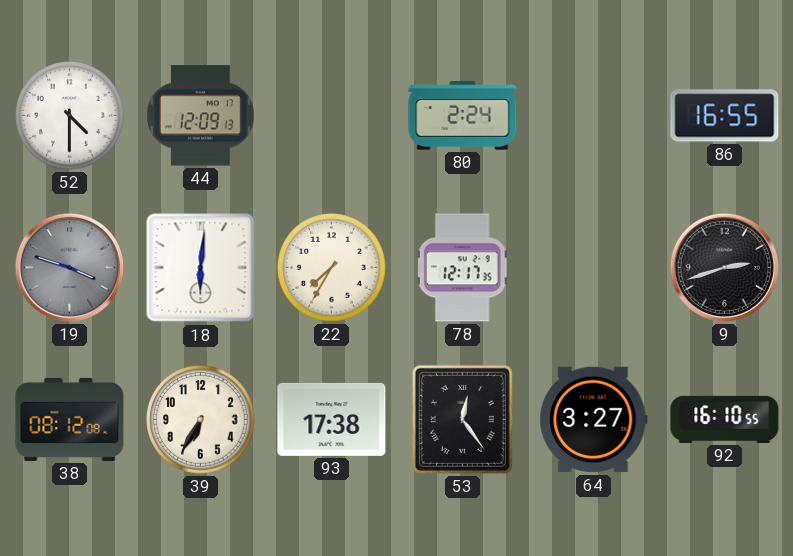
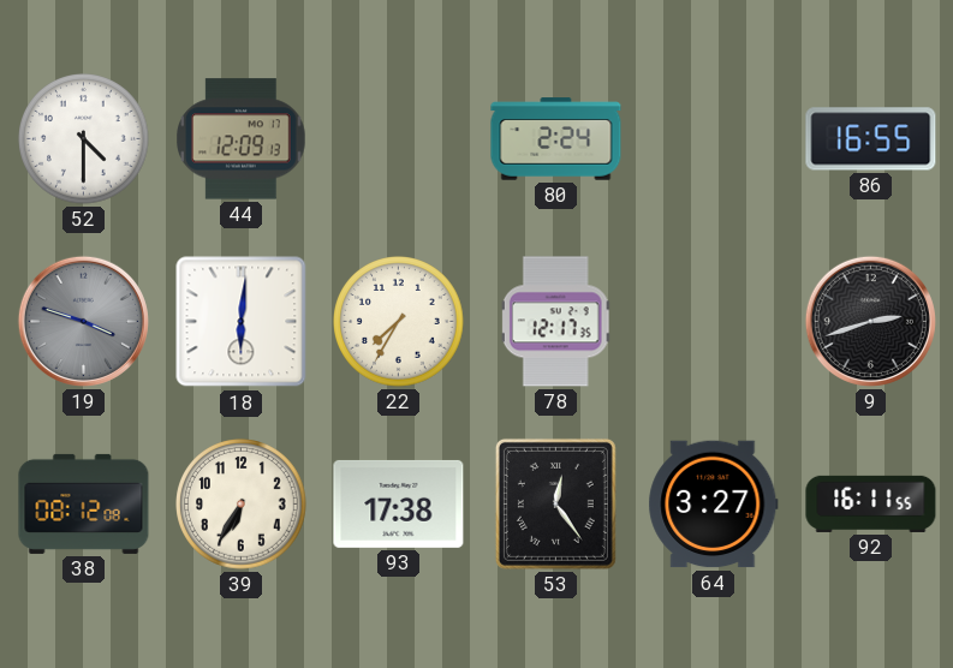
92: 16:10 -> 16:11
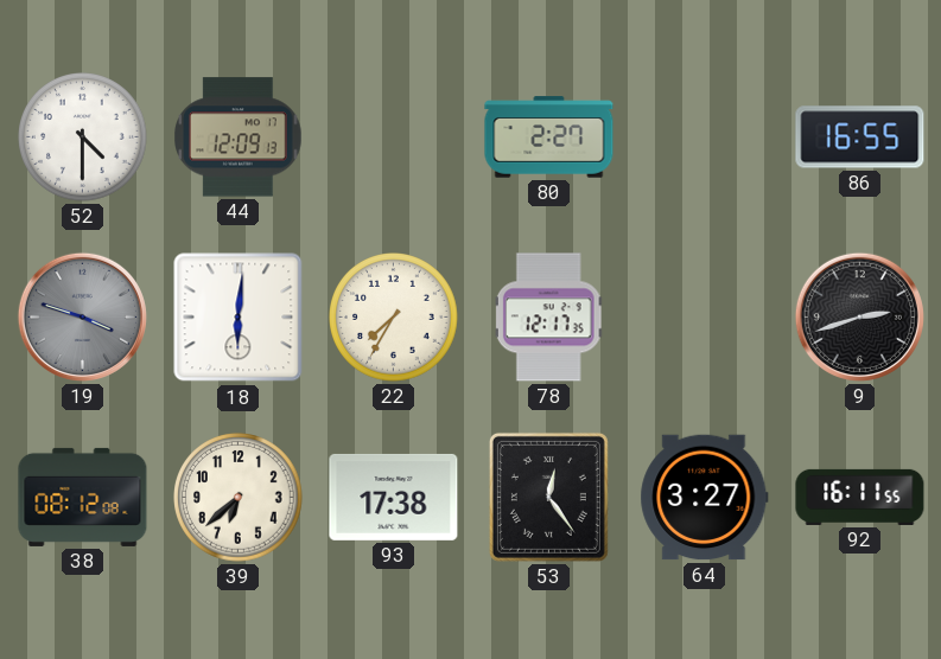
80: 2:24 -> 2:27
39: 6:35 -> 6:38
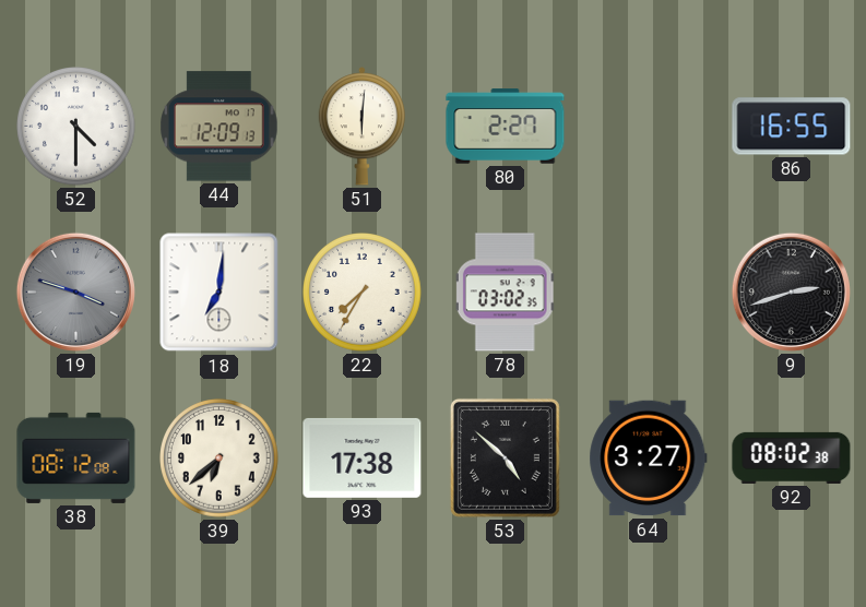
51: none -> 6:01
18: 6:01 -> 7:01
78: 12:17 -> 03:02
53: 12:24 -> 4:52
92: 16:11 -> 08:02
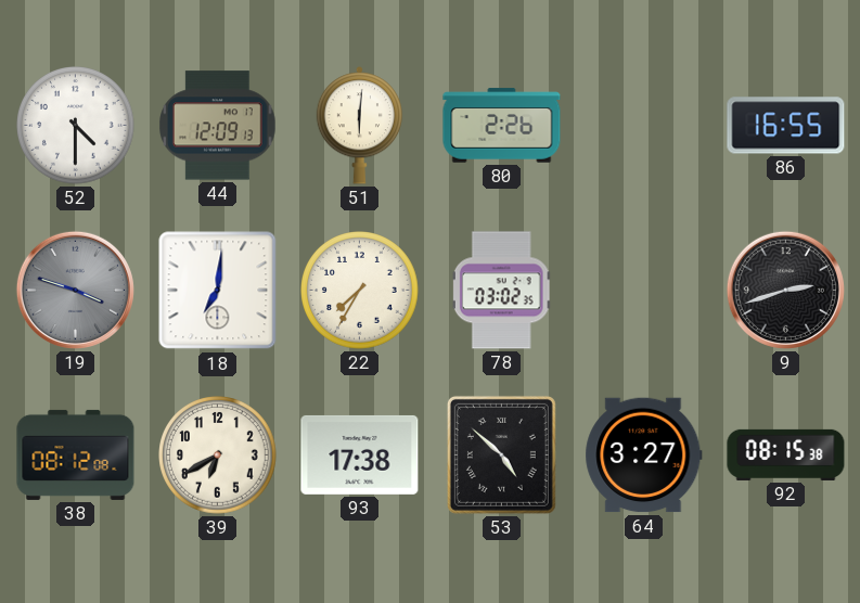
80: 2:27 -> 2:26
39: 6:38 -> 6:40
92: 08:02 -> 08:15
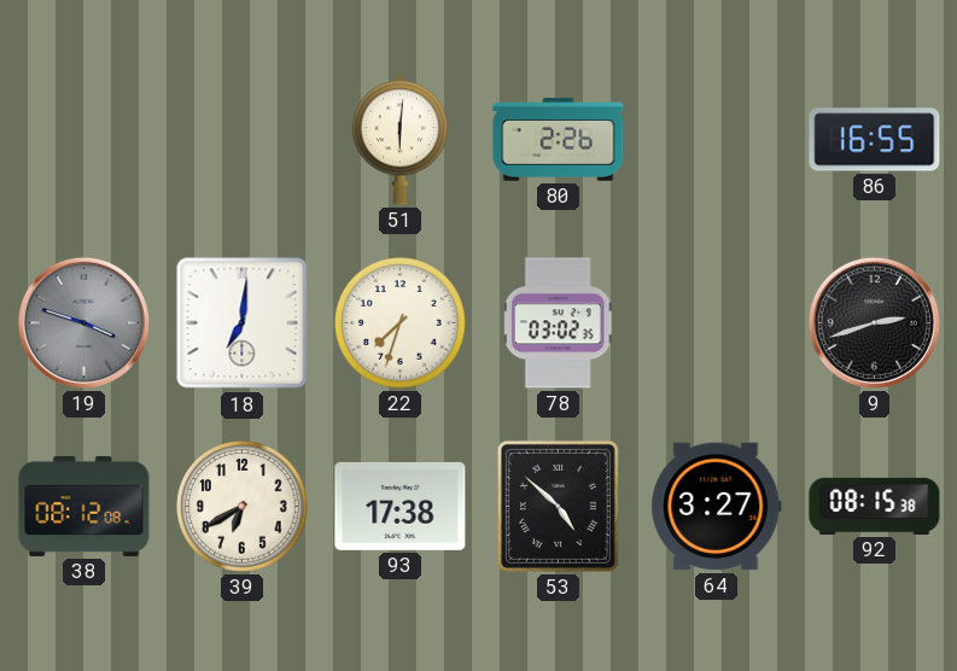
52: 4:30 -> none
44: 12:09 -> none
22: 7:35 -> 7:33
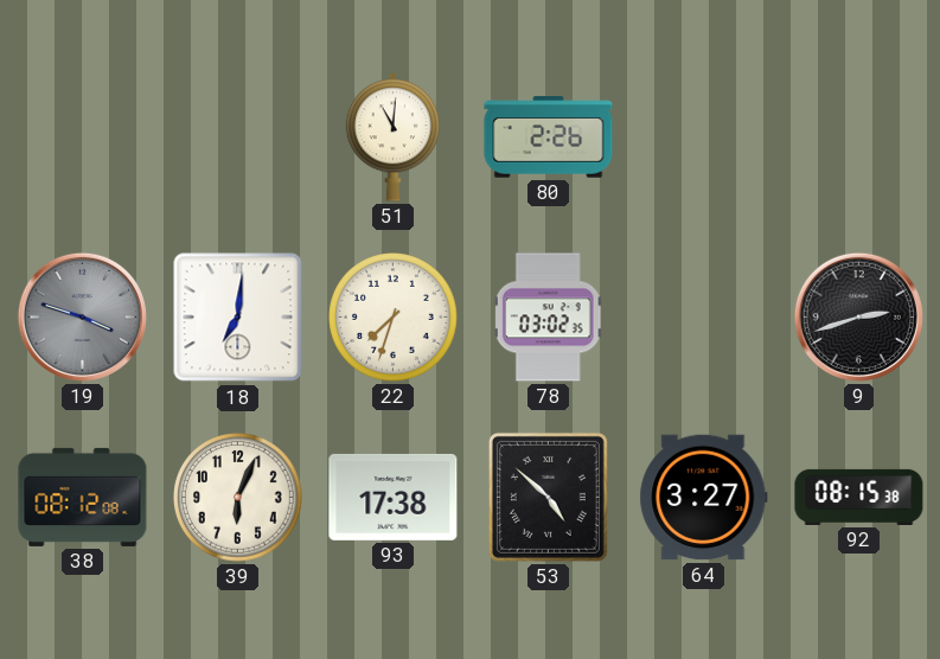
51: 6:01 -> 11:01
86: 16:55 -> none
39: 6:40 -> 6:04
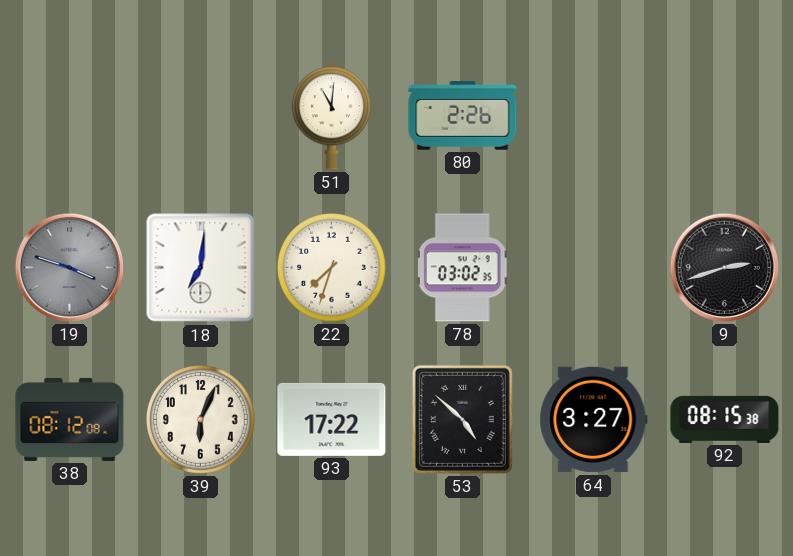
93: 17:38 -> 17:22
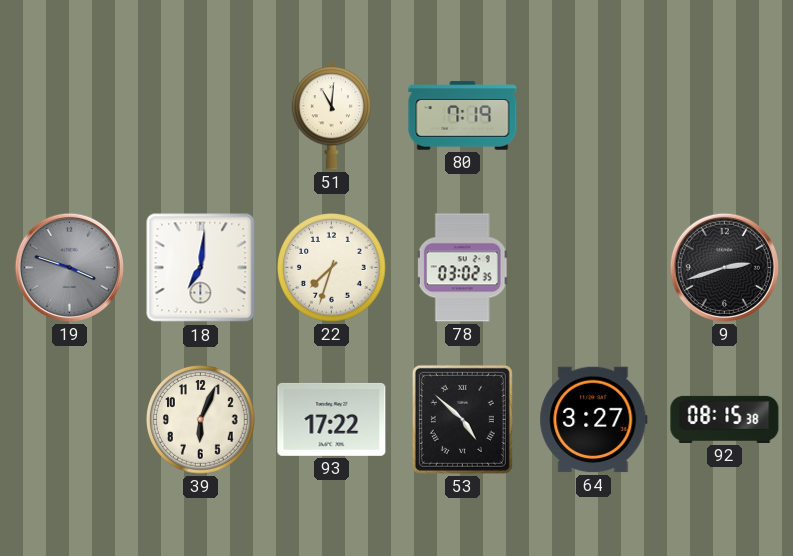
80: 2:26 -> 7:19
38: 08:12 -> none
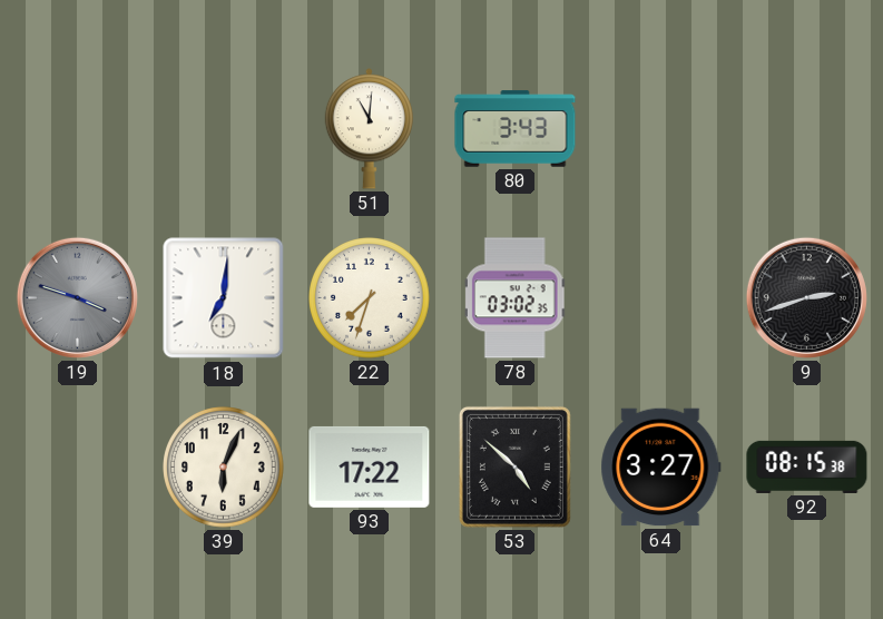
80: 7:19 -> 3:43
